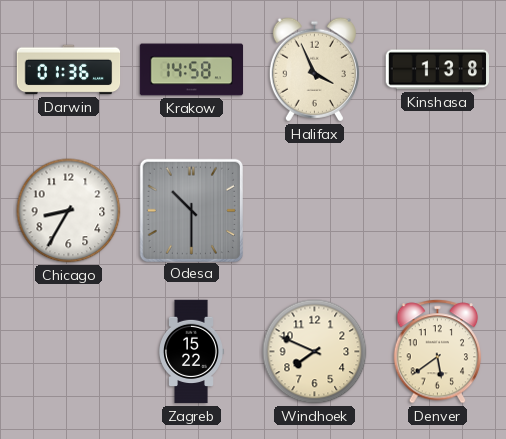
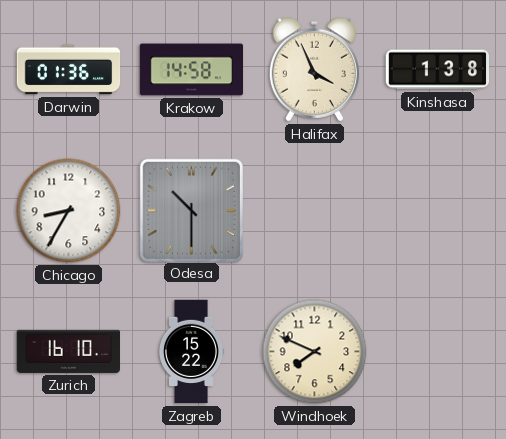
Zurich: none -> 16:10
Denver: 5:39 -> none
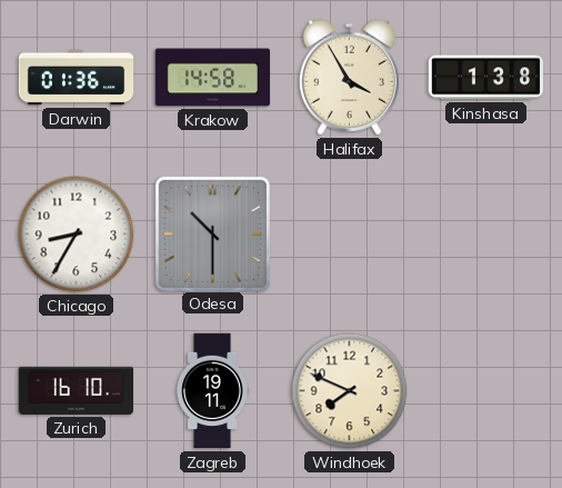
Halifax: 3:56 -> 3:55
Zagreb: 15:22 -> 19:11
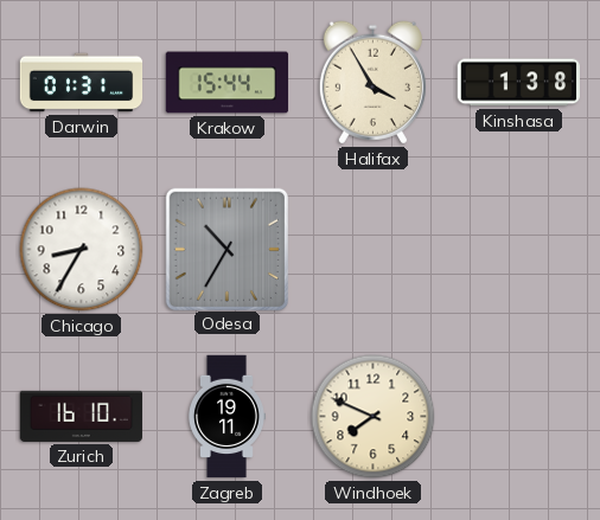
Darwin: 01:36 -> 01:31
Krakow: 14:58 -> 15:44
Odesa: 10:30 -> 10:35
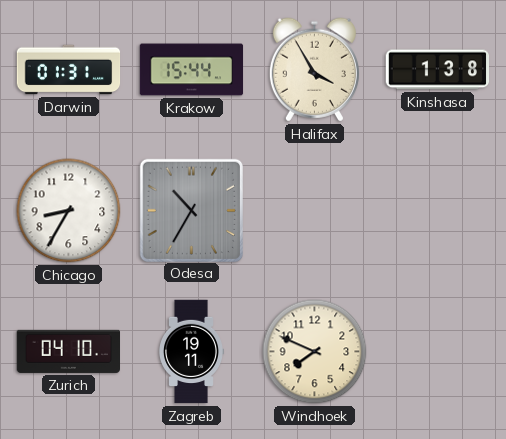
Zurich: 16:10 -> 04:10
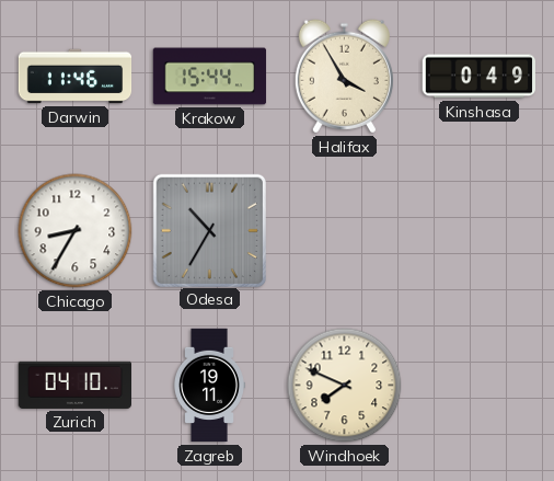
Darwin: 01:31 -> 11:46
Kinshasa: 1:38 -> 0:49
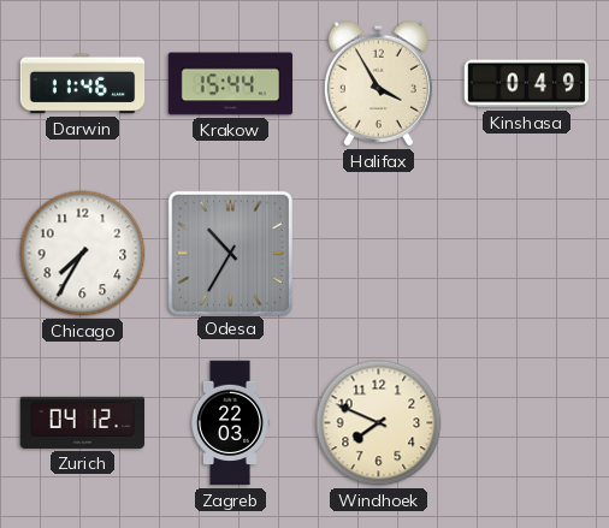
Chicago: 8:35 -> 7:35
Zurich: 04:10 -> 04:12
Zagreb: 19:11 -> 22:03
